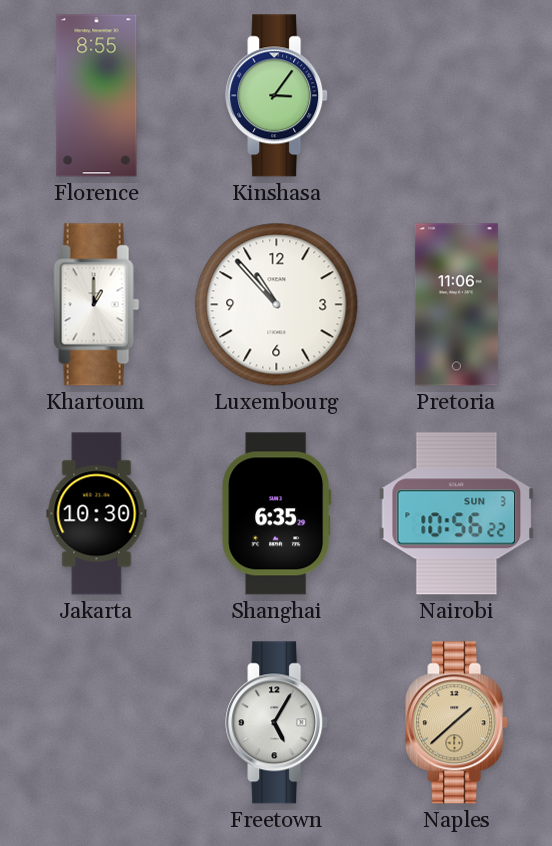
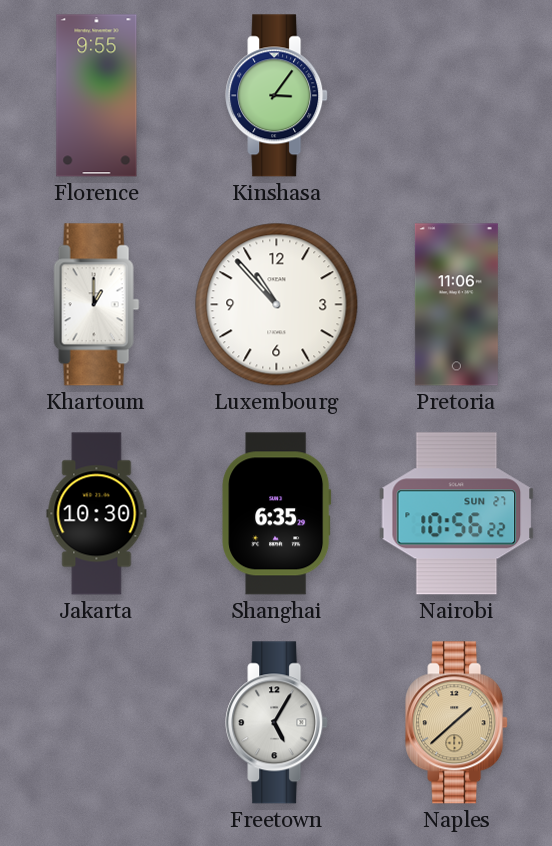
Florence: 8:55 -> 9:55
Nairobi date: SUN 3 -> SUN 27
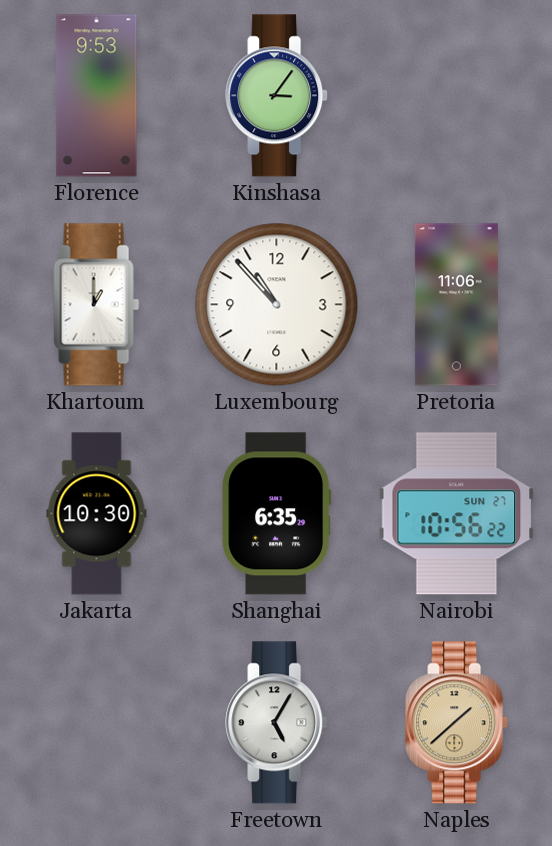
Florence: 9:55 -> 9:53
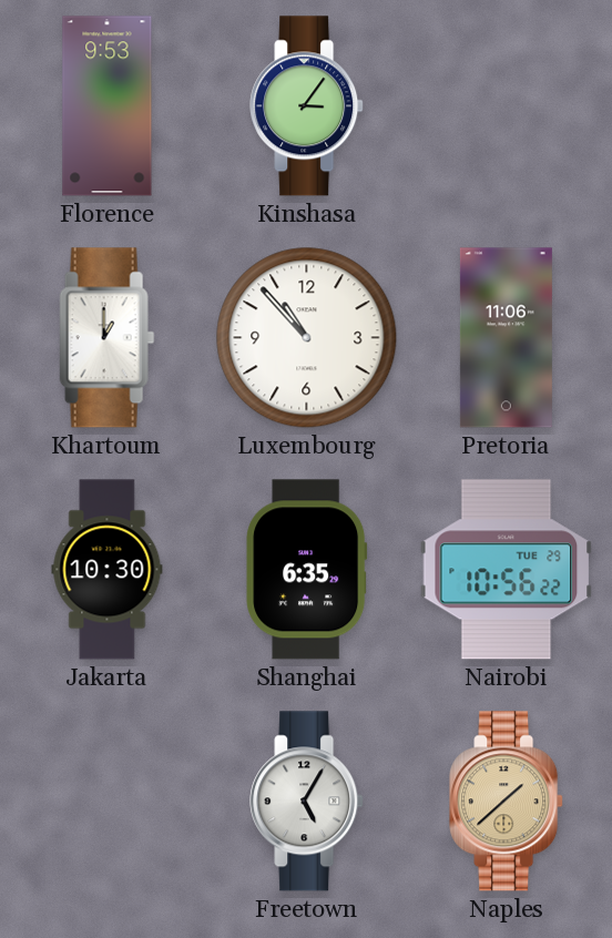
Nairobi date: SUN 27 -> TUE 29
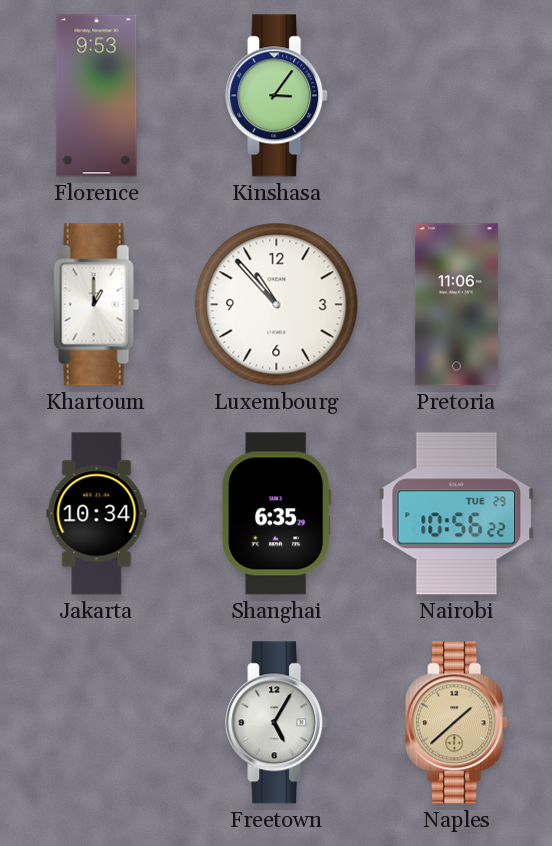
Jakarta: 10:30 -> 10:34
